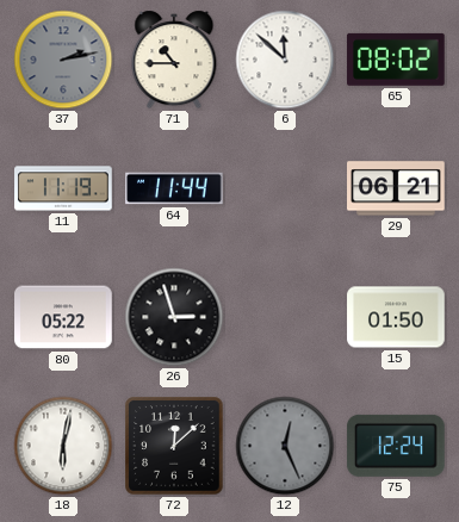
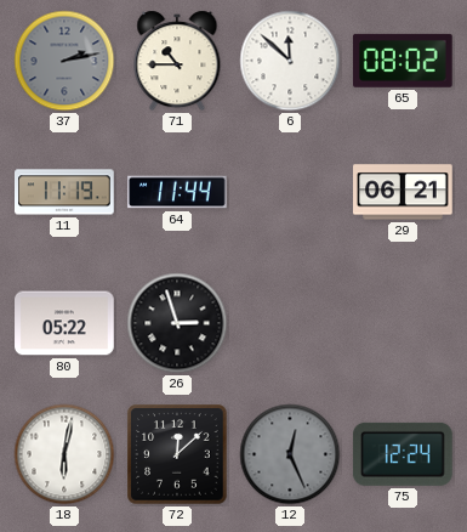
15: 01:50 -> none
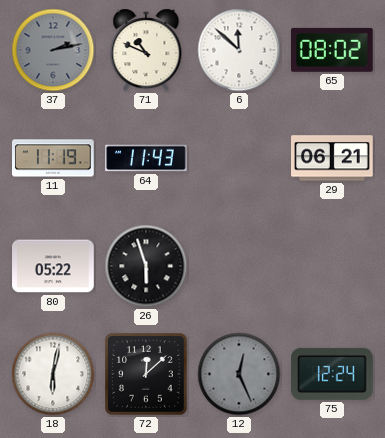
71: 10:45 -> 10:49
64: 11:44 -> 11:43
26: 2:57 -> 5:57
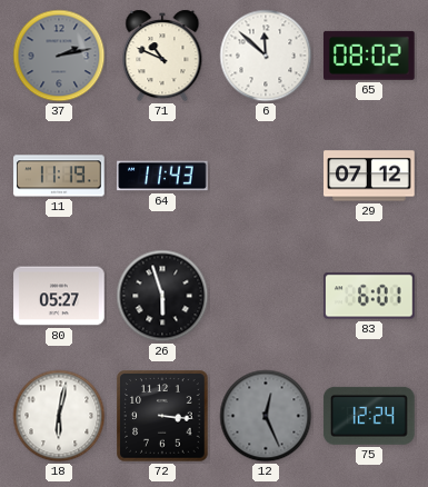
29: 06:21 -> 07:12
80: 05:22 -> 05:27
83: none -> 6:01
72: 12:08 -> 3:16
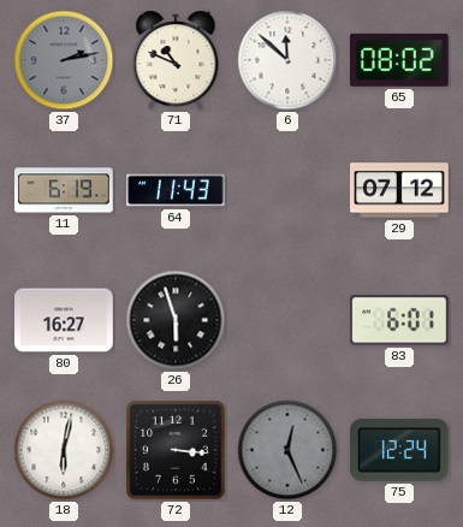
11: 11:19 -> 6:19
80: 05:27 -> 16:27
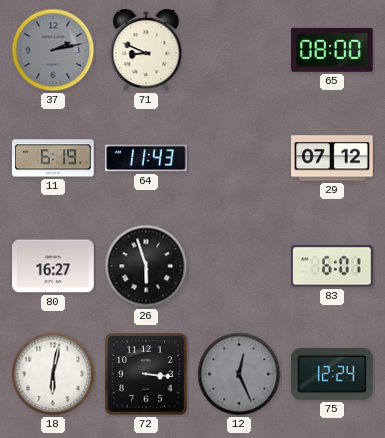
71: 10:49 -> 8:49
6: 11:52 -> none
65: 08:02 -> 08:00
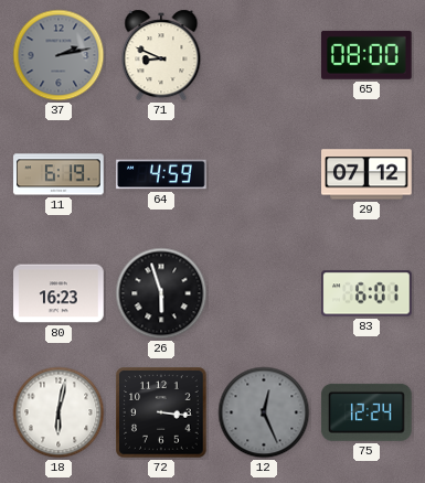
64: 11:43 -> 4:59
80: 16:27 -> 16:23
